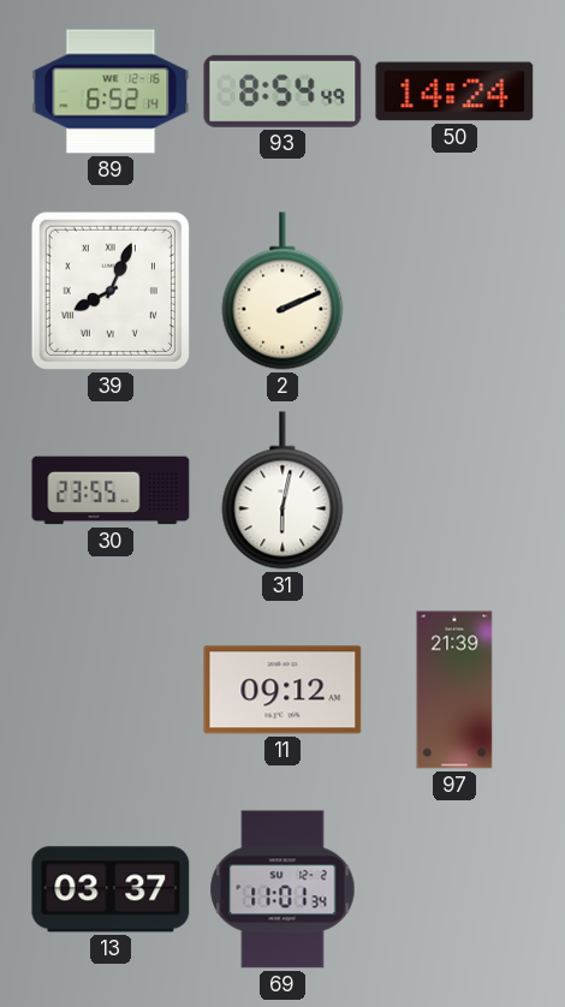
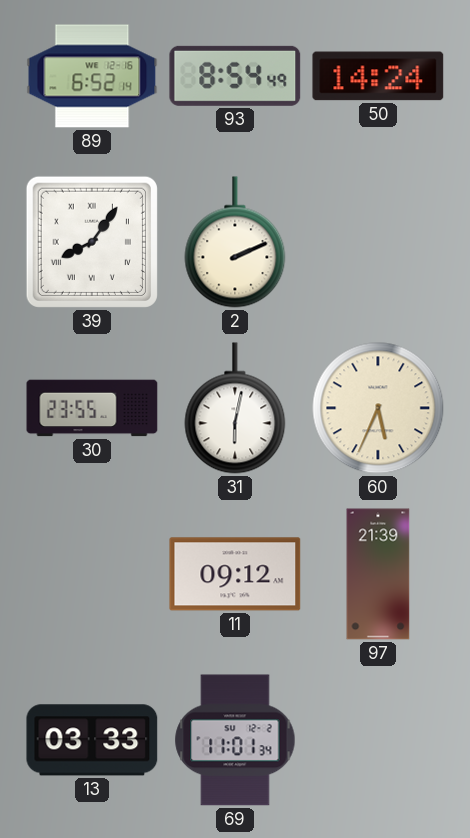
39: 8:04 -> 8:06
60: none -> 5:34
13: 03:37 -> 03:33
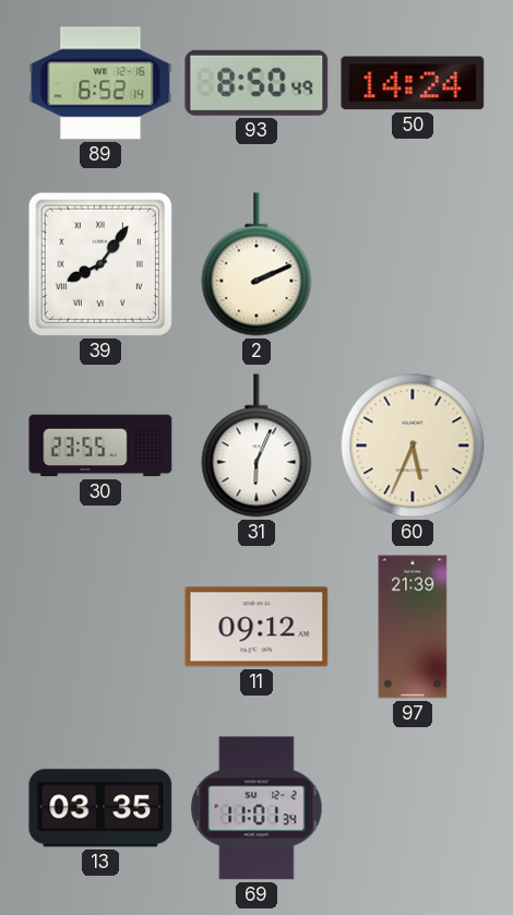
93: 8:54 -> 8:50
31: 6:02 -> 6:04
13: 03:33 -> 03:35
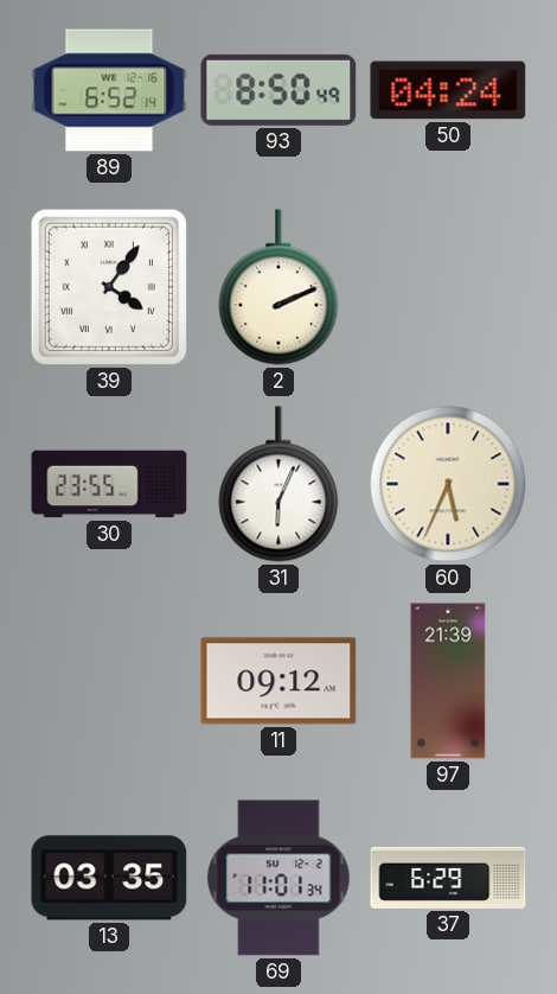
50: 14:24 -> 04:24
39: 8:06 -> 4:06
37: none -> 6:29
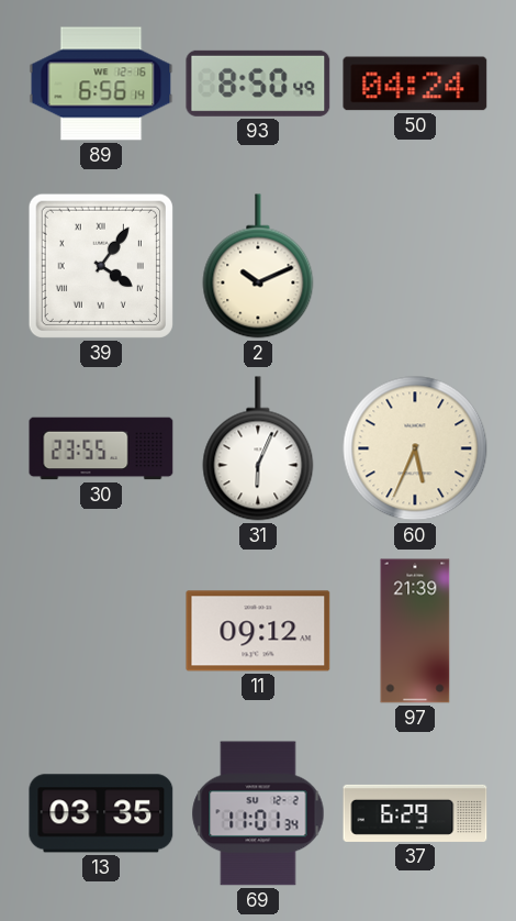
89: 6:52 -> 6:56
2: 2:11 -> 10:11
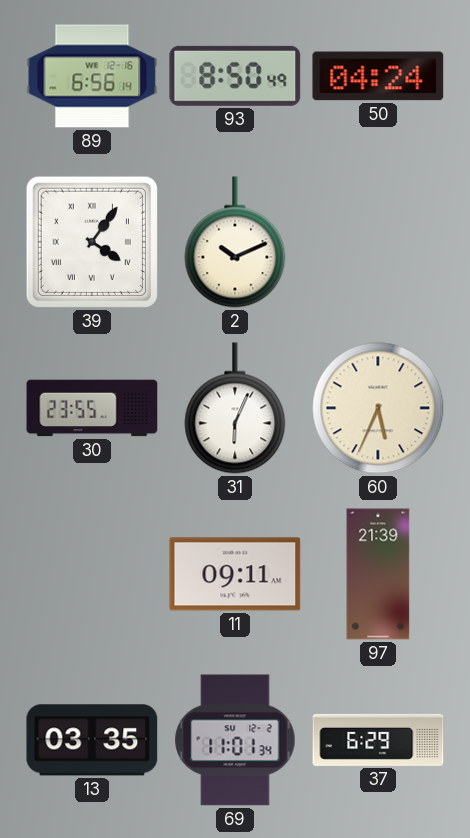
11: 09:12 -> 09:11
